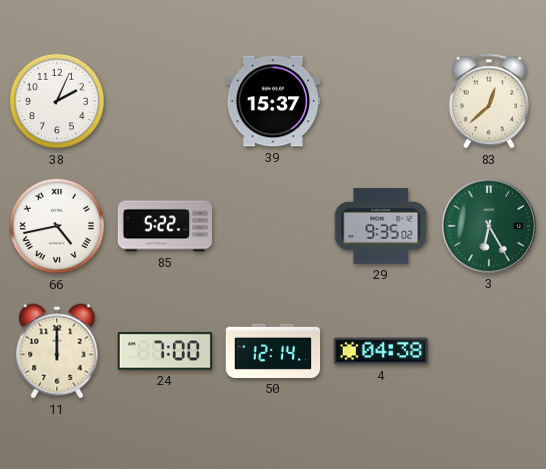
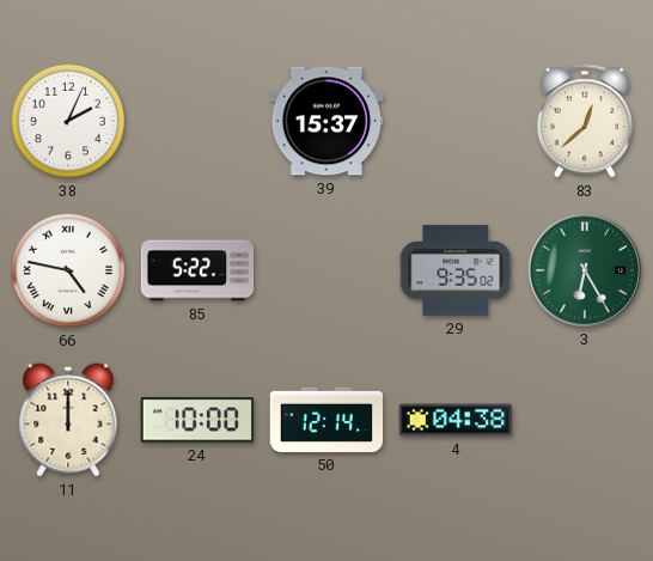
66: 4:43 -> 4:47
24: 7:00 -> 10:00
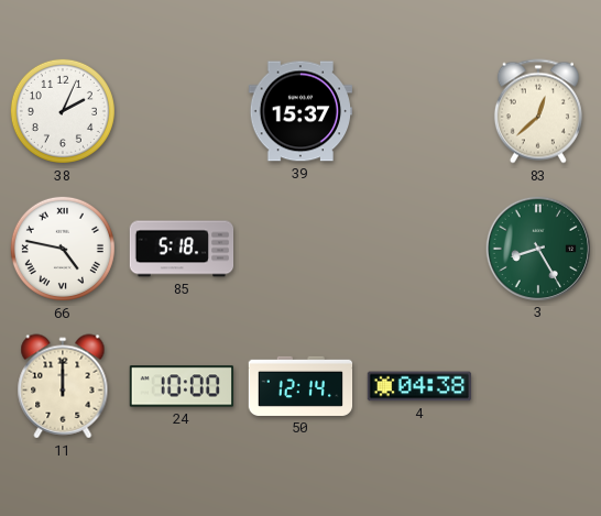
85: 5:22 -> 5:18
29: 9:35 -> none
3: 6:25 -> 8:25
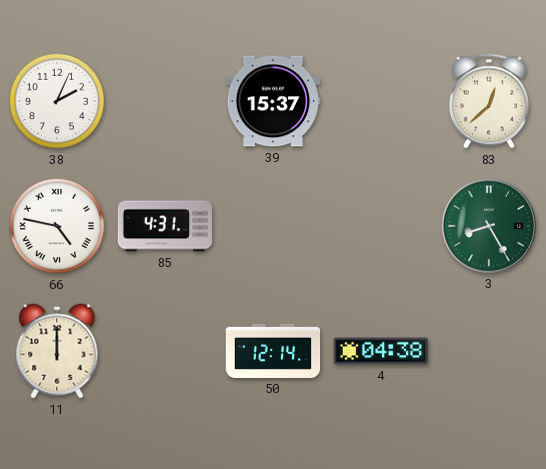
85: 5:18 -> 4:31
24: 10:00 -> none
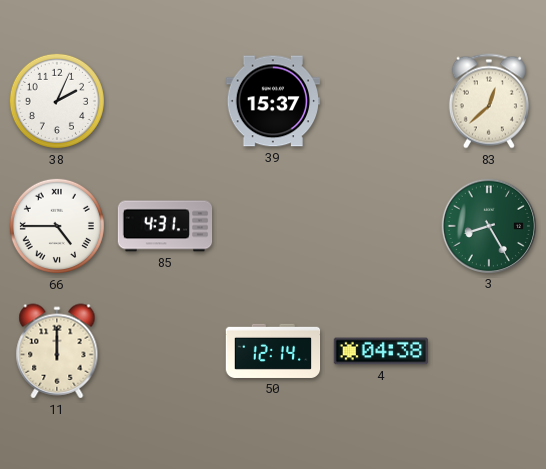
66: 4:47 -> 4:45
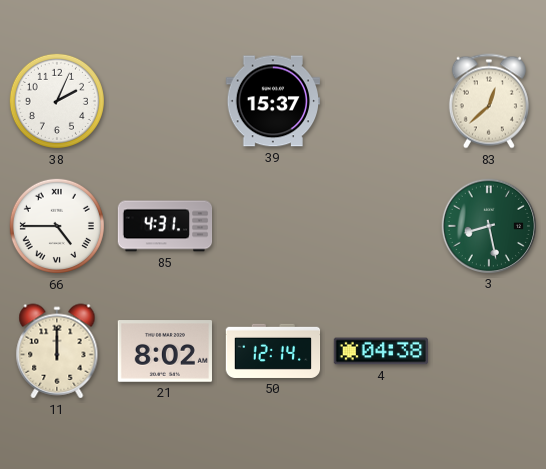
3: 8:25 -> 8:28
21: none -> 8:02
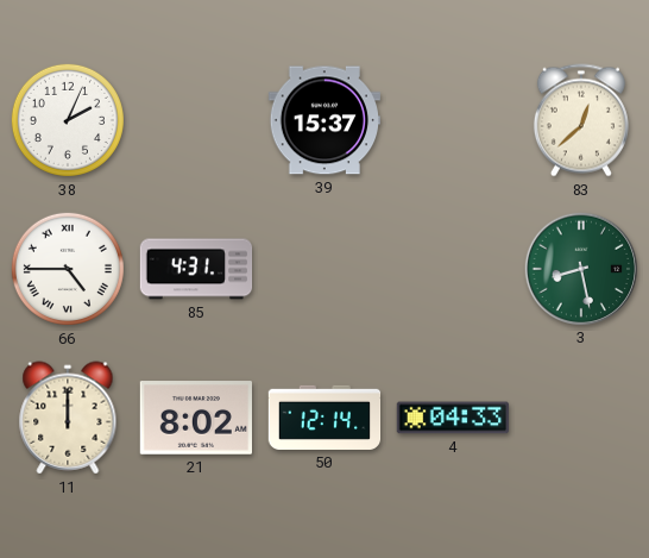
4: 04:38 -> 04:33
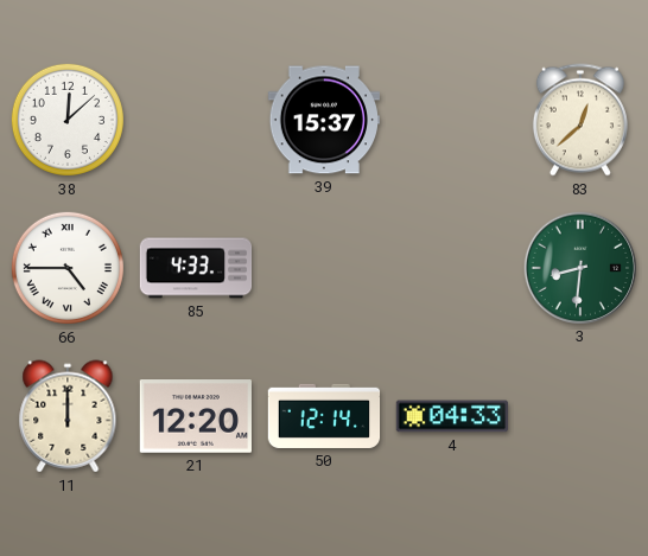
38: 2:04 -> 12:08
85: 4:31 -> 4:33
3: 8:28 -> 8:31
21: 8:02 -> 12:20
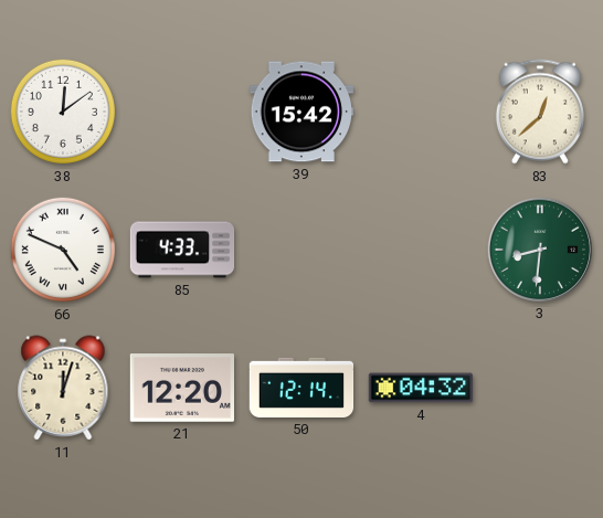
38: 12:08 -> 12:09
39: 15:37 -> 15:42
66: 4:45 -> 4:49
11: 12:00 -> 12:03
4: 04:33 -> 04:32
